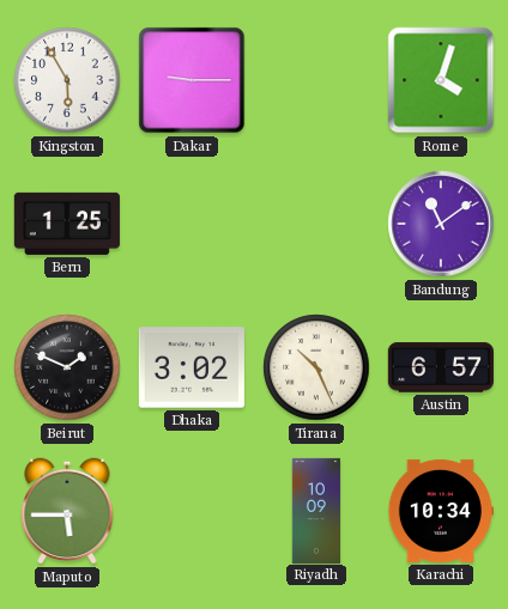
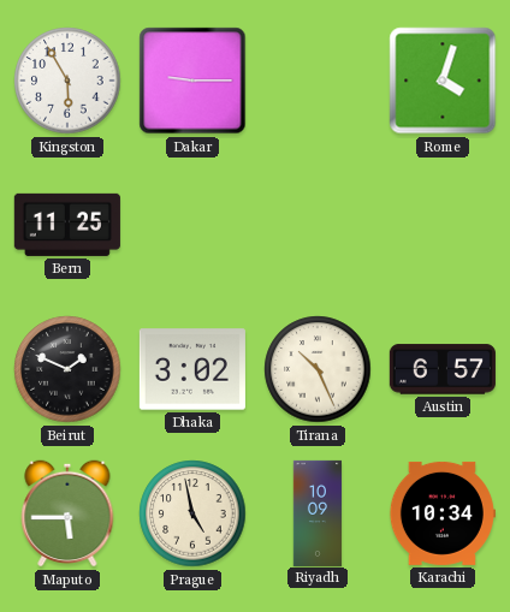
Bern: 1:25 -> 11:25
Bandung: 11:09 -> none
Prague: none -> 4:58
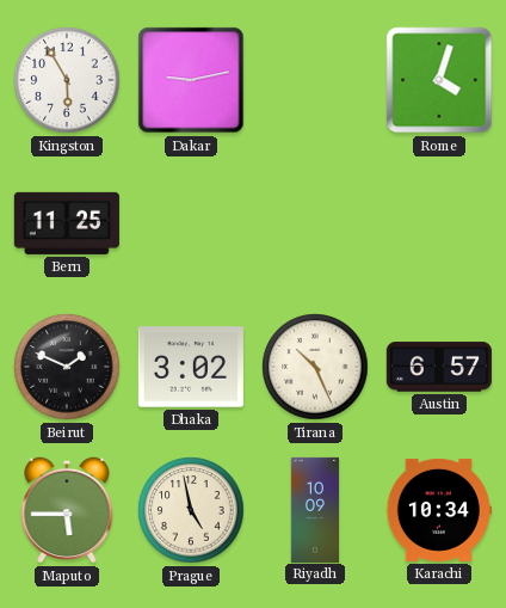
Dakar: 9:15 -> 9:13
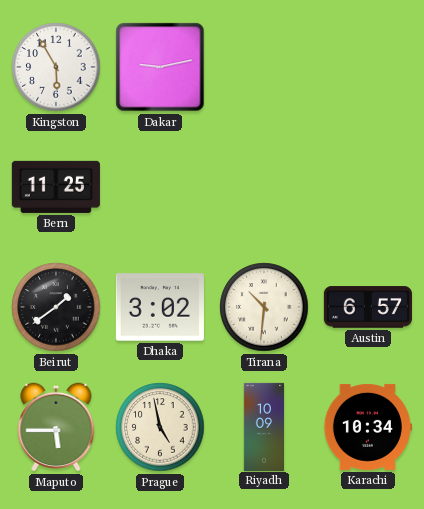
Rome: 4:03 -> none
Beirut: 1:49 -> 1:39
Tirana: 10:26 -> 10:31
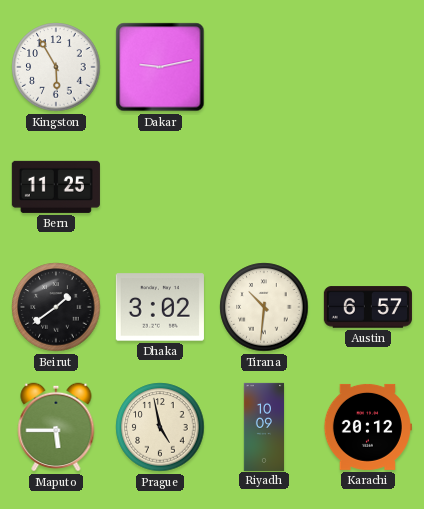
Karachi: 10:34 -> 20:12
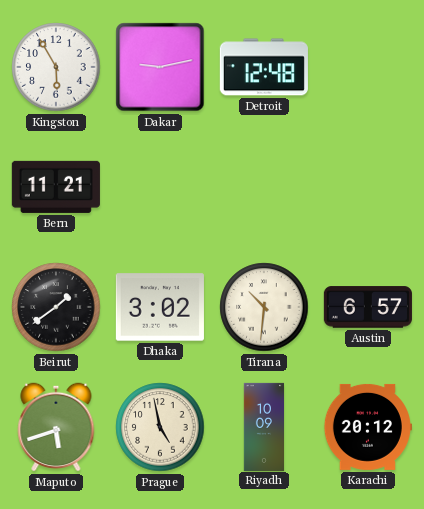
Detroit: none -> 12:48
Bern: 11:25 -> 11:21
Maputo: 5:45 -> 5:42
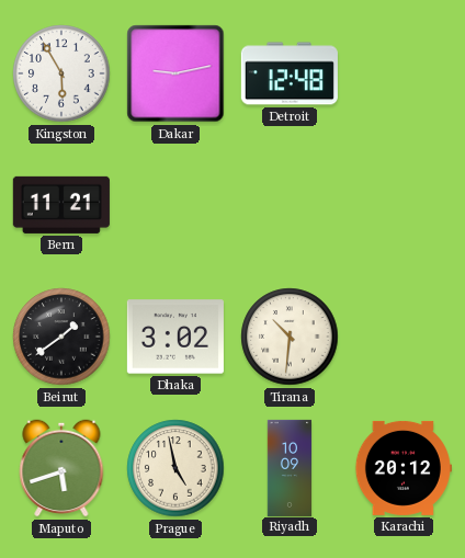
Austin: 6:57 -> none
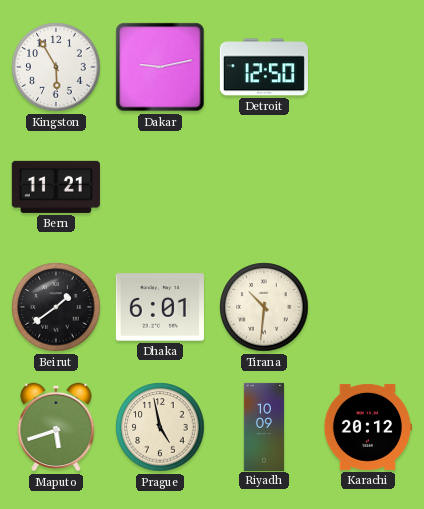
Detroit: 12:48 -> 12:50
Dhaka: 3:02 -> 6:01
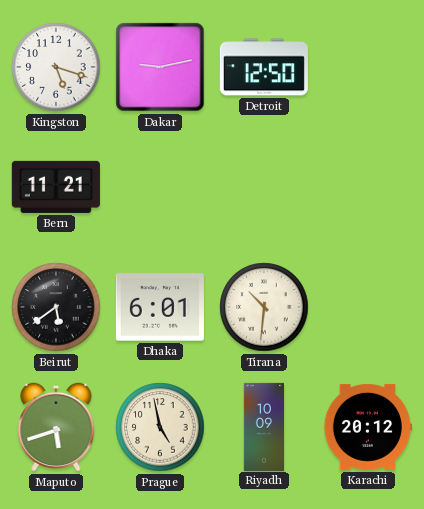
Kingston: 5:55 -> 5:18
Beirut: 1:39 -> 5:39
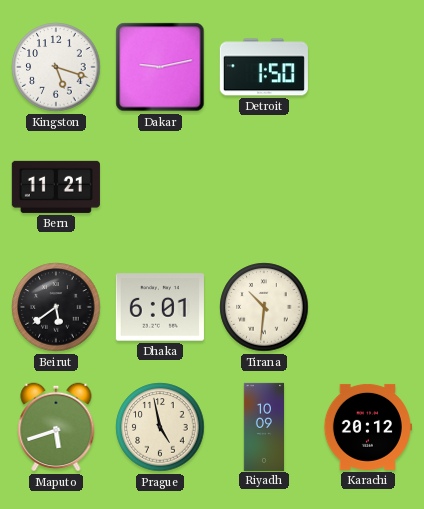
Detroit: 12:50 -> 1:50
